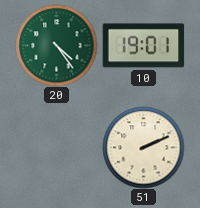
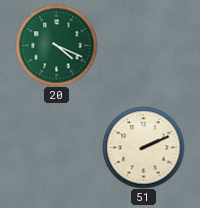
20: 4:24 -> 4:19
10: 19:01 -> none
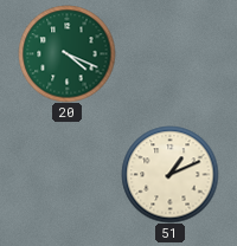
51: 2:11 -> 1:11
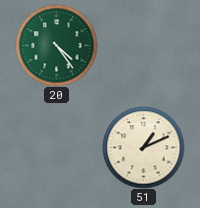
20: 4:19 -> 4:24
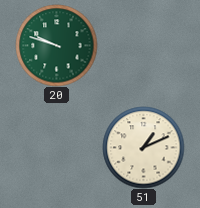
20: 4:24 -> 9:48
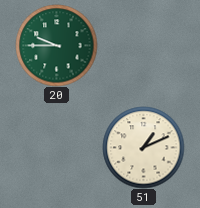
20: 9:48 -> 9:45
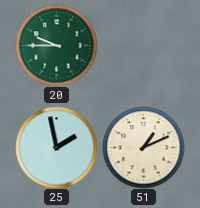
25: none -> 1:58
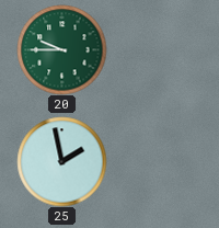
51: 1:11 -> none
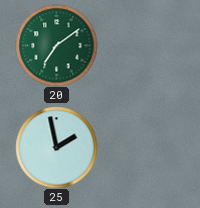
20: 9:45 -> 7:09
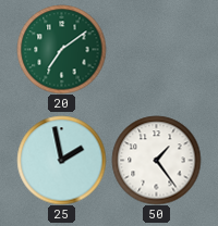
50: none -> 1:24
